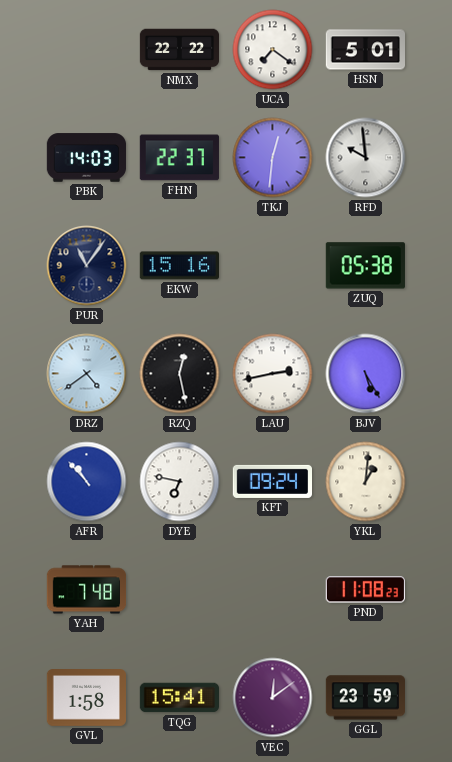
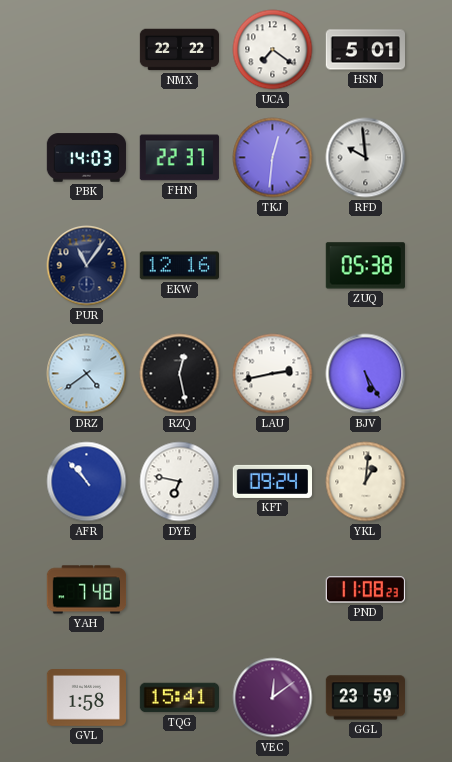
EKW: 15:16 -> 12:16
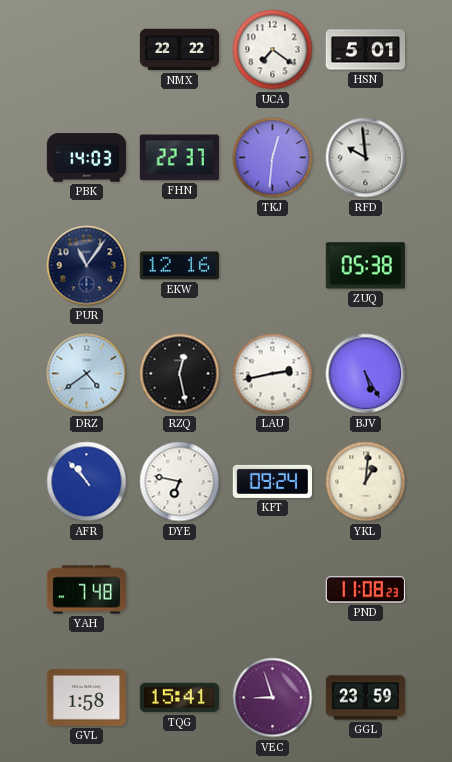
VEC: 12:09 -> 8:57
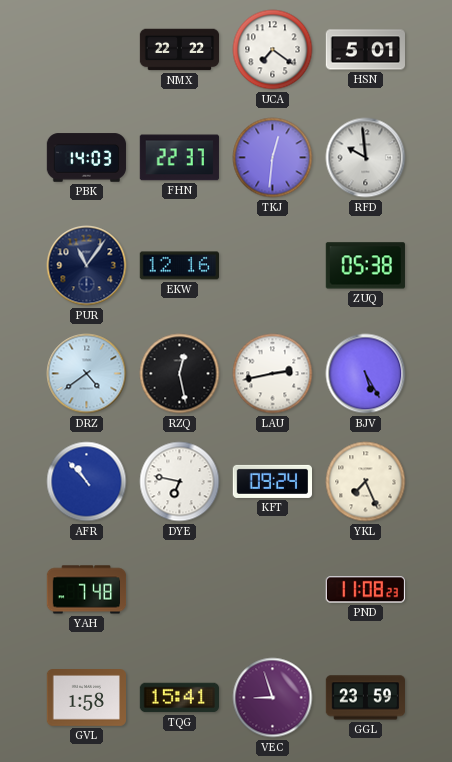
YKL: 1:01 -> 7:26
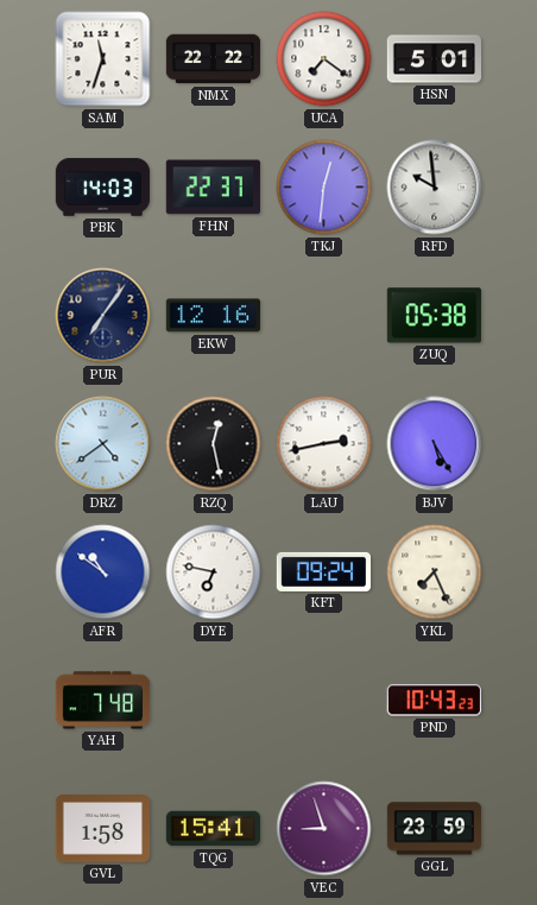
SAM: none -> 11:33
PUR: 11:06 -> 7:06
AFR: 10:53 -> 10:51
PND: 11:08 -> 10:43
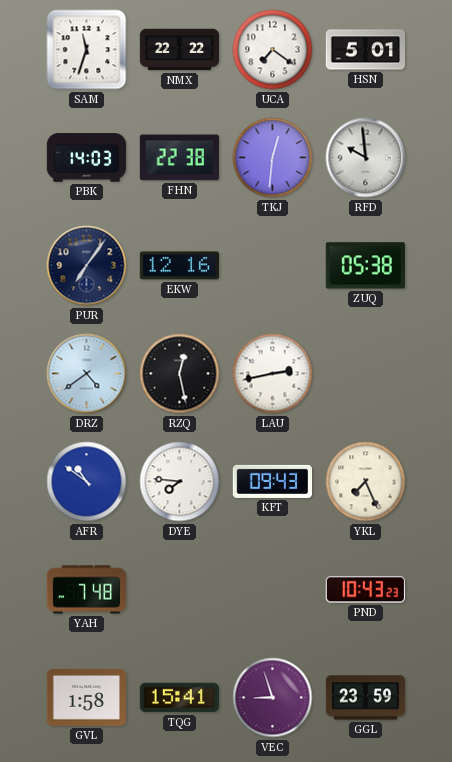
FHN: 22:37 -> 22:38
BJV: 5:25 -> none
DYE: 6:47 -> 7:46
KFT: 09:24 -> 09:43
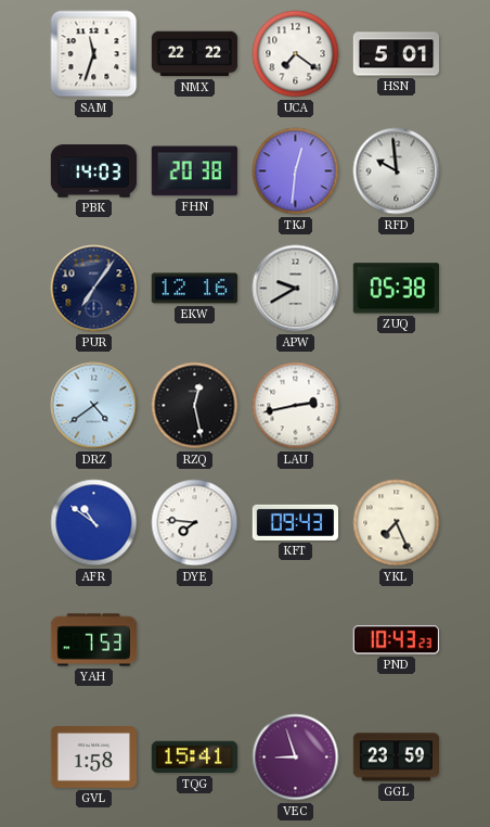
FHN: 22:38 -> 20:38
APW: none -> 9:40
YAH: 7:48 -> 7:53
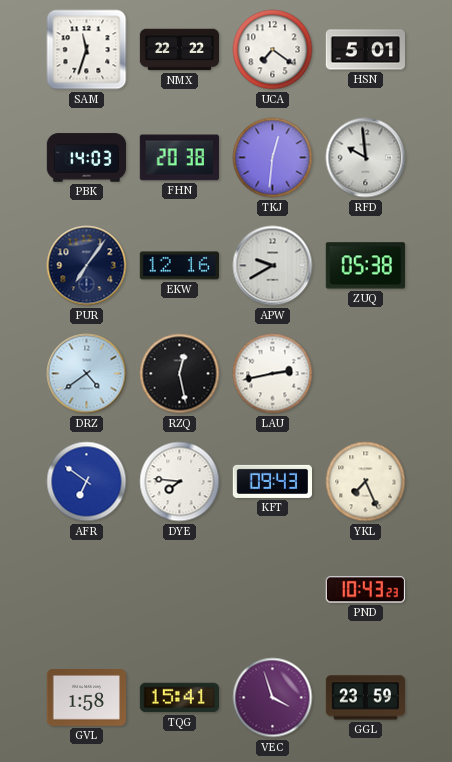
AFR: 10:51 -> 6:51
YAH: 7:53 -> none
VEC: 8:57 -> 3:57
